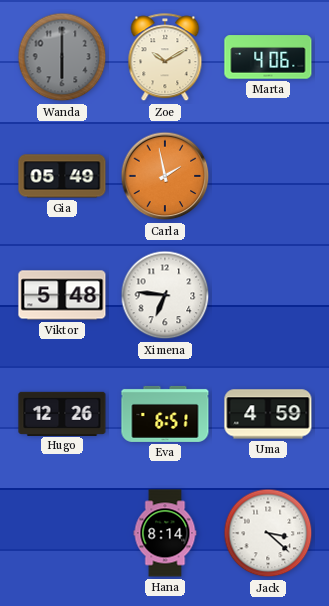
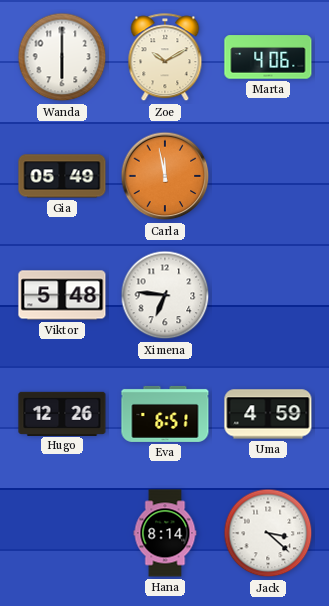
Wanda dial: grey -> white
Carla: 1:58 -> 11:58
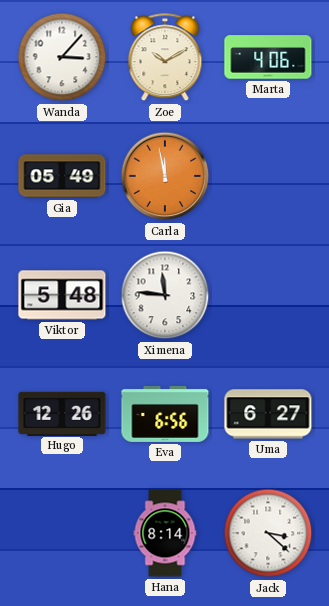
Wanda: 6:00 -> 3:07
Ximena: 6:46 -> 11:46
Eva: 6:51 -> 6:56
Uma: 4:59 -> 6:27
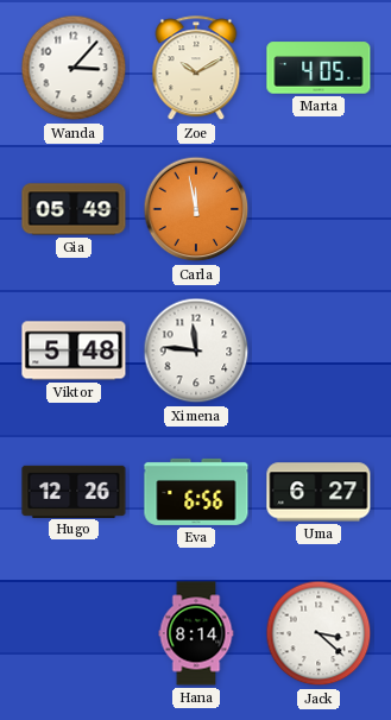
Marta: 4:06 -> 4:05
